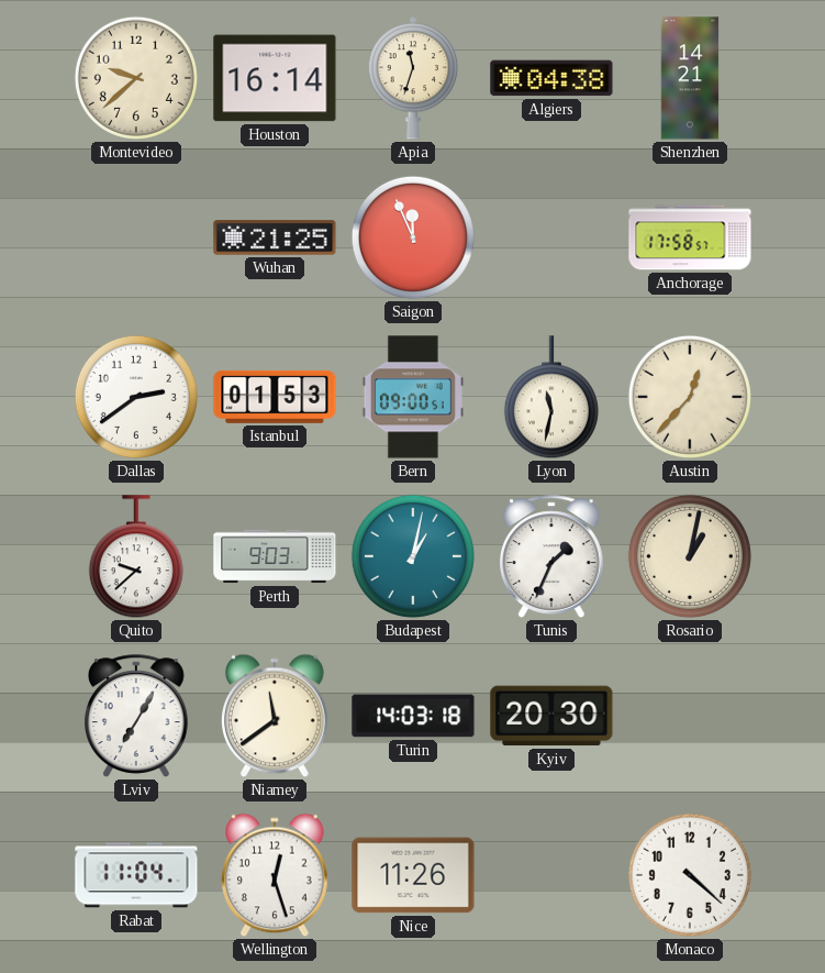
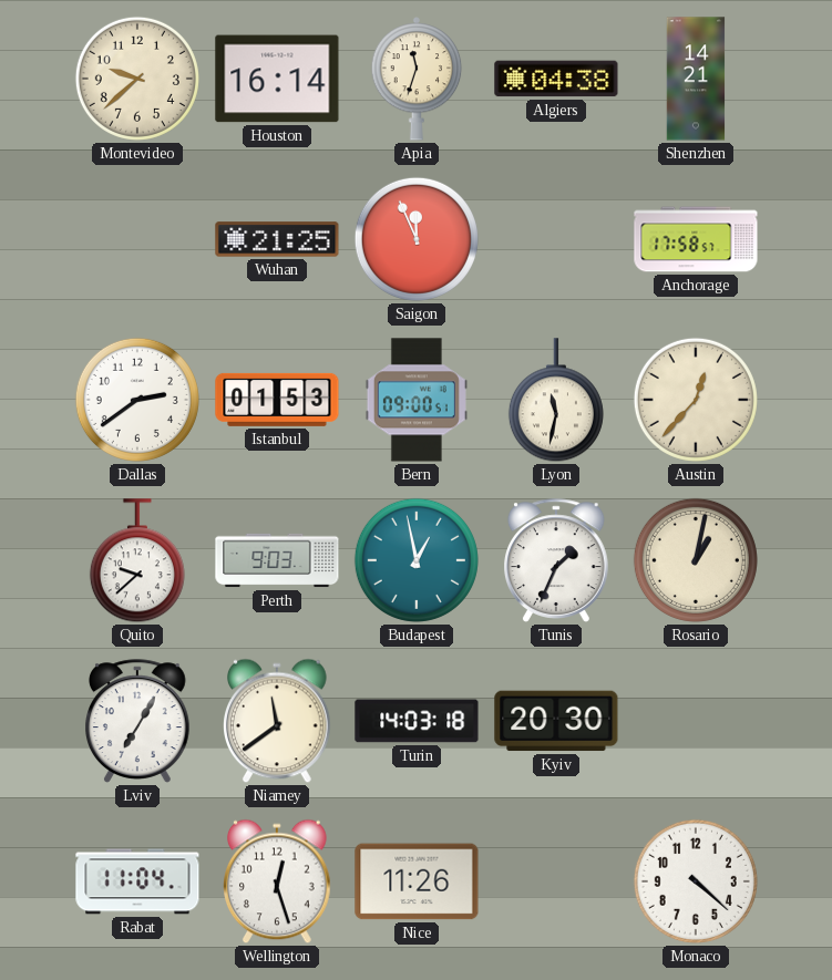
Budapest: 1:02 -> 12:58
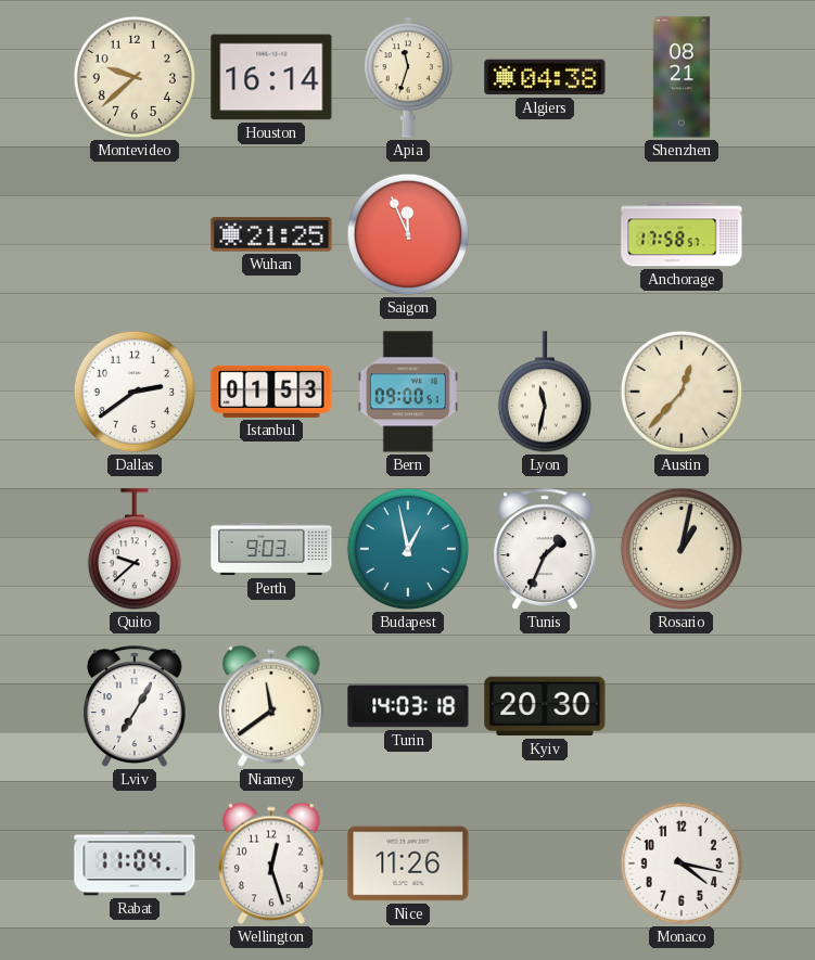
Shenzhen: 14:21 -> 08:21
Monaco: 4:22 -> 4:17
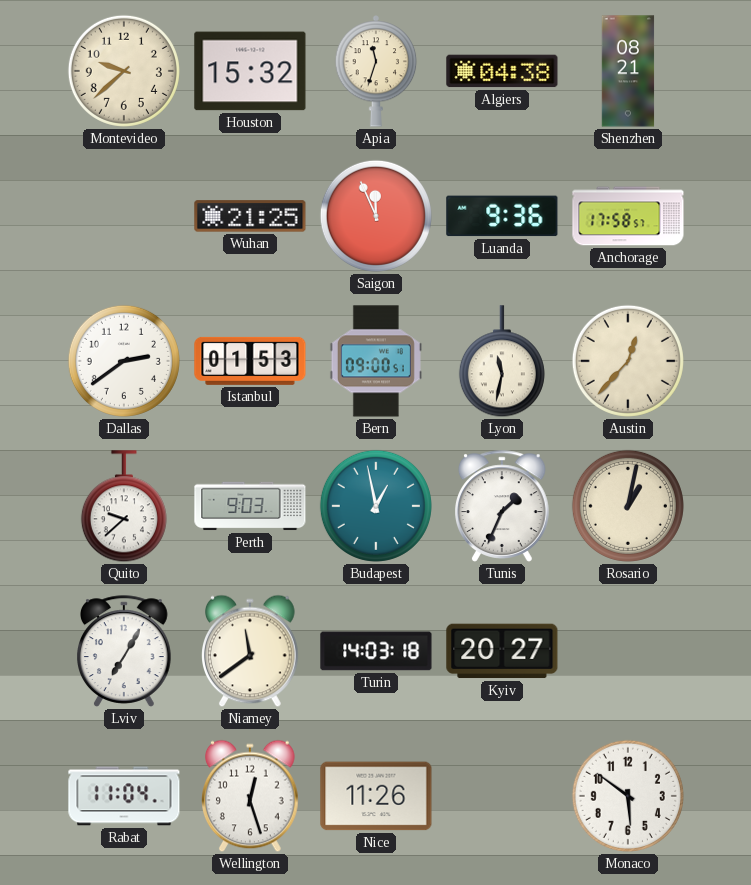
Houston: 16:14 -> 15:32
Luanda: none -> 9:36
Kyiv: 20:30 -> 20:27
Monaco: 4:17 -> 5:51
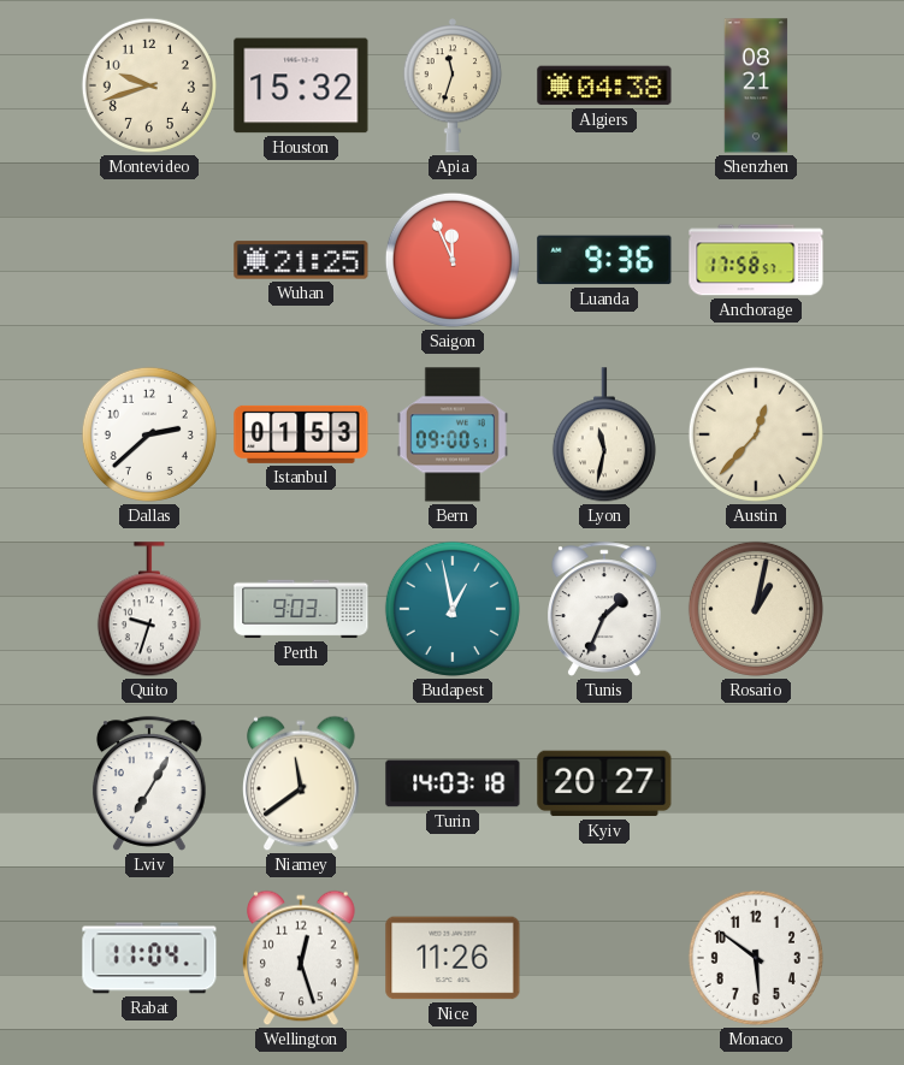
Montevideo: 9:38 -> 9:42
Dallas: 2:39 -> 2:38
Quito: 9:38 -> 9:33
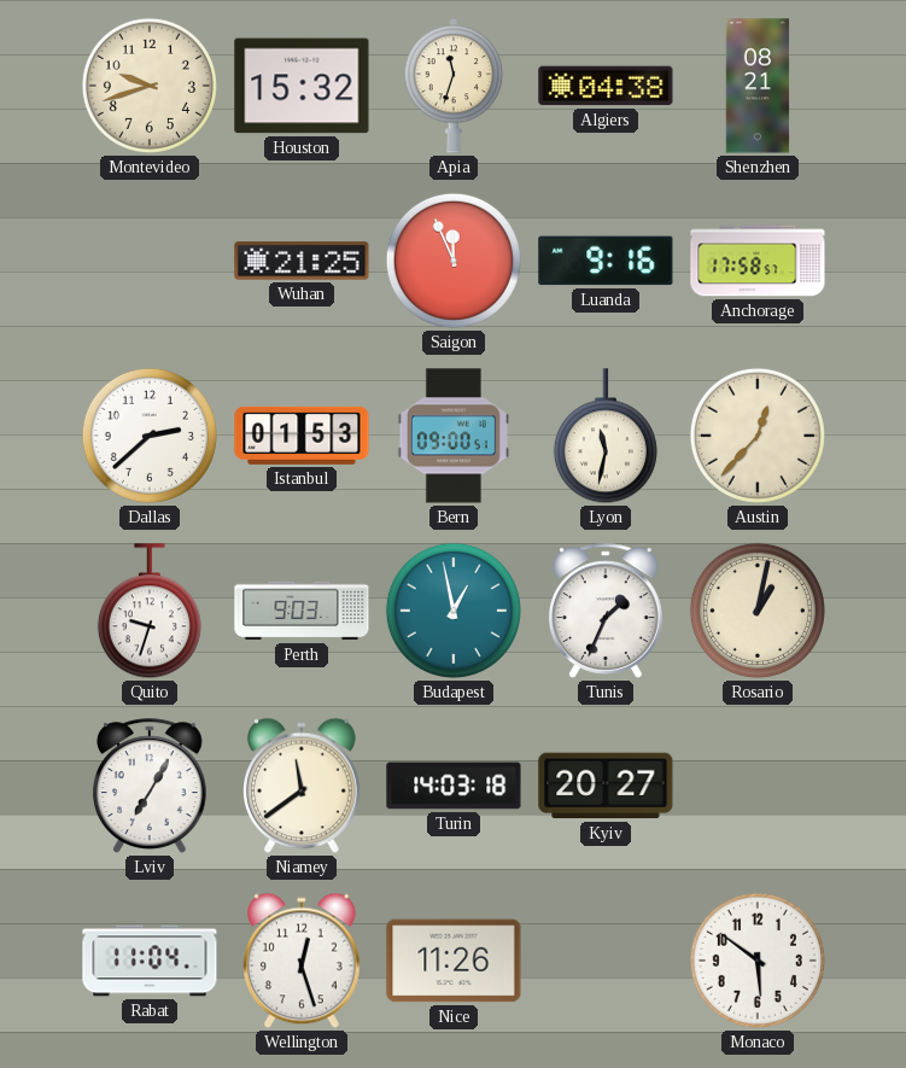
Luanda: 9:36 -> 9:16
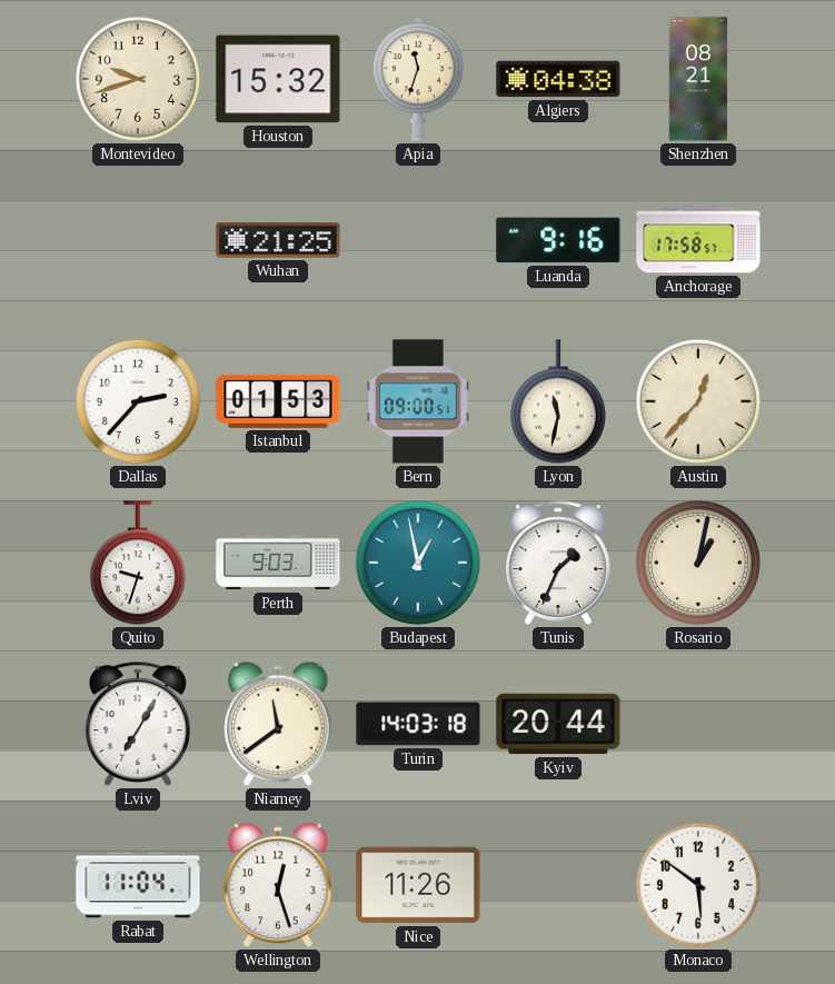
Saigon: 11:56 -> none
Dallas: 2:38 -> 2:37
Kyiv: 20:27 -> 20:44
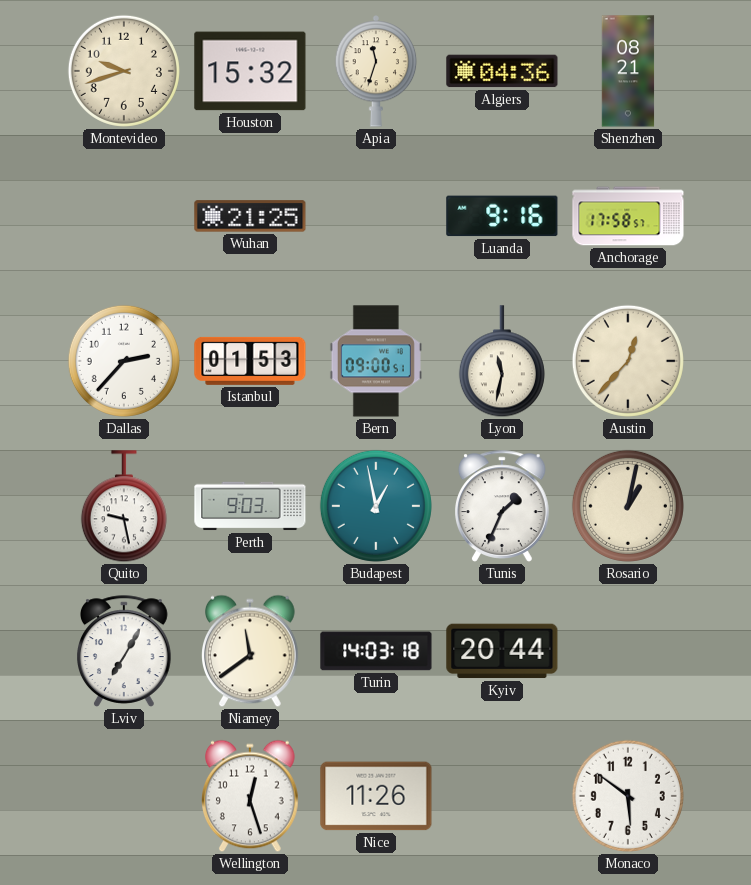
Algiers: 04:38 -> 04:36
Quito: 9:33 -> 9:28
Rabat: 11:04 -> none
